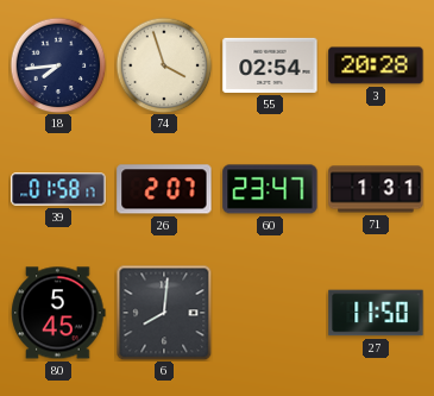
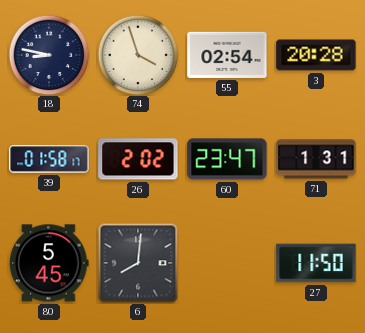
18: 7:44 -> 8:47
26: 2:07 -> 2:02
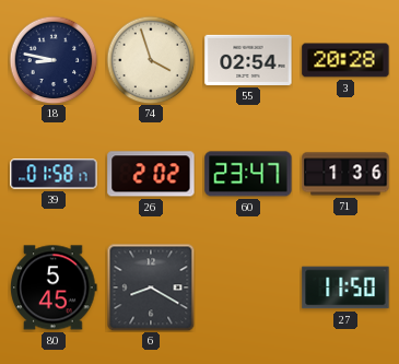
71: 1:31 -> 1:36
6: 8:01 -> 8:20
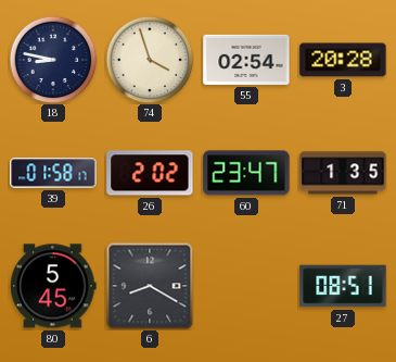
71: 1:36 -> 1:35
27: 11:50 -> 08:51
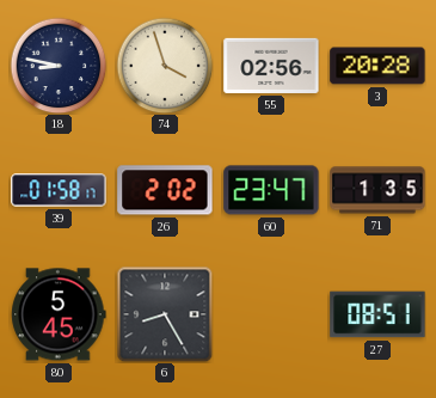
55: 02:54 -> 02:56
6: 8:20 -> 8:25
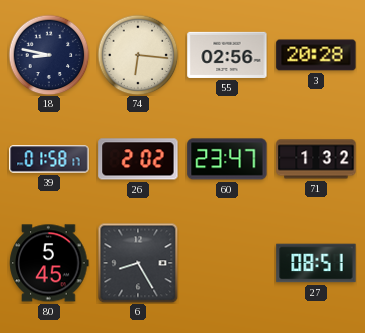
74: 3:57 -> 6:16
71: 1:35 -> 1:32
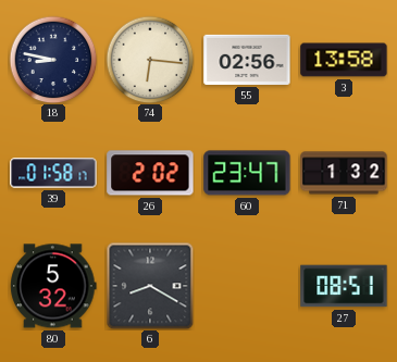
3: 20:28 -> 13:58
80: 5:45 -> 5:32
6: 8:25 -> 8:20
